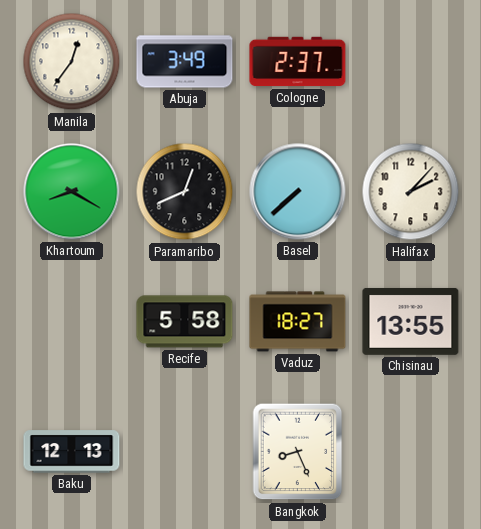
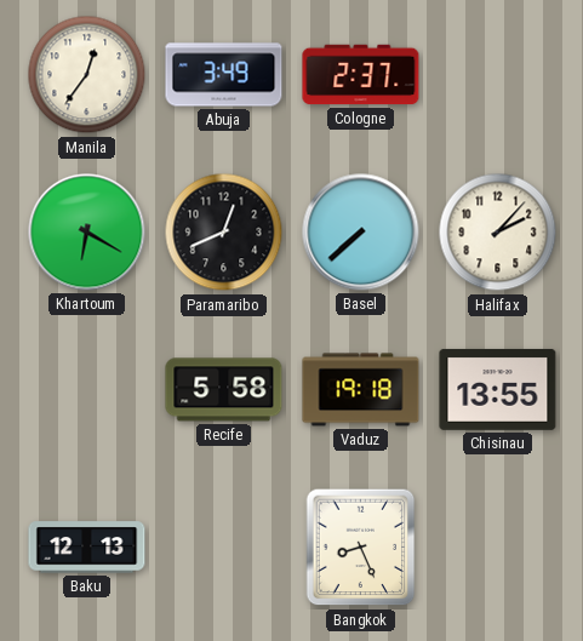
Khartoum: 8:20 -> 6:20
Vaduz: 18:27 -> 19:18
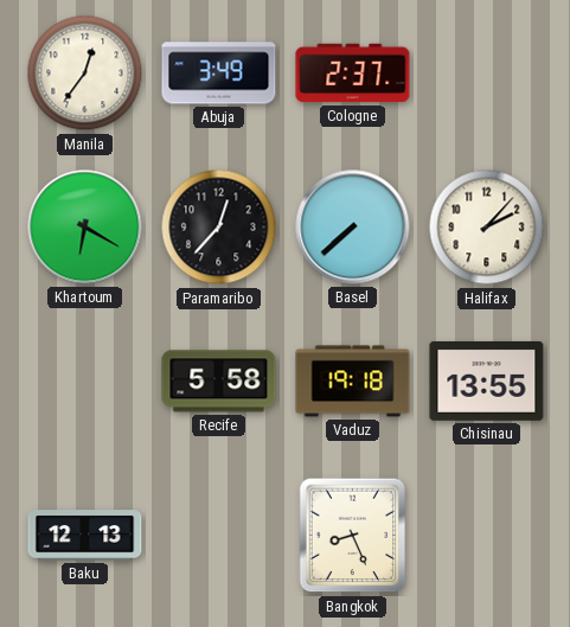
Paramaribo: 12:41 -> 12:37
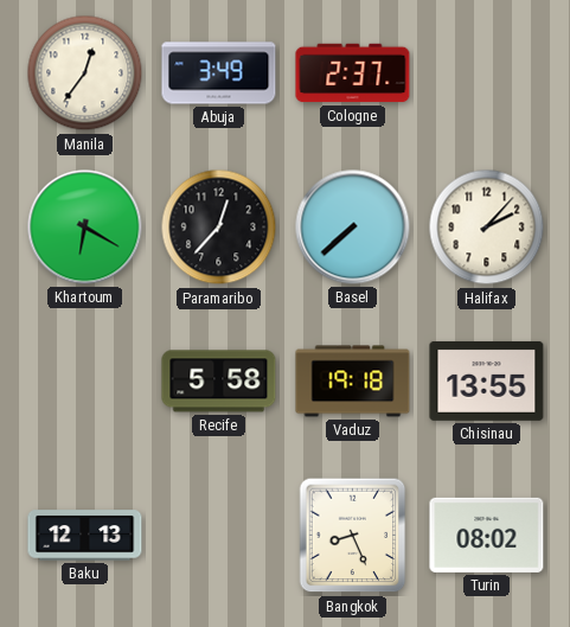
Turin: none -> 08:02
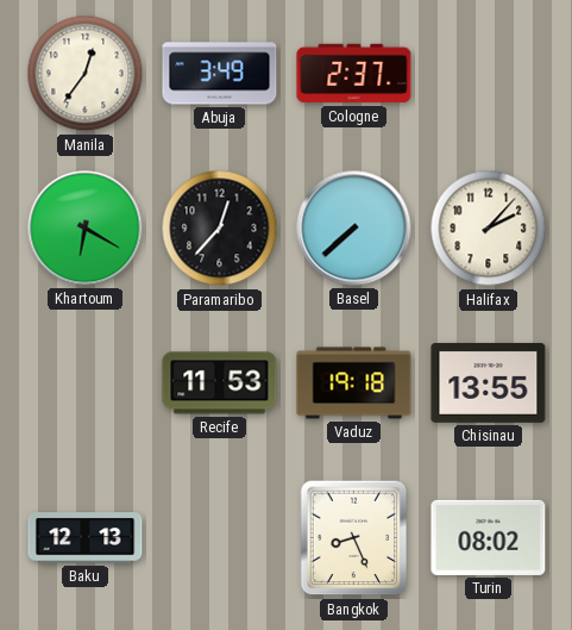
Recife: 5:58 -> 11:53
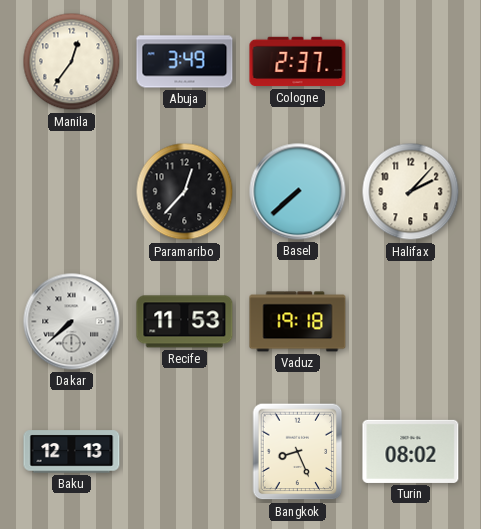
Khartoum: 6:20 -> none
Dakar: none -> 7:38
Chisinau: 13:55 -> none
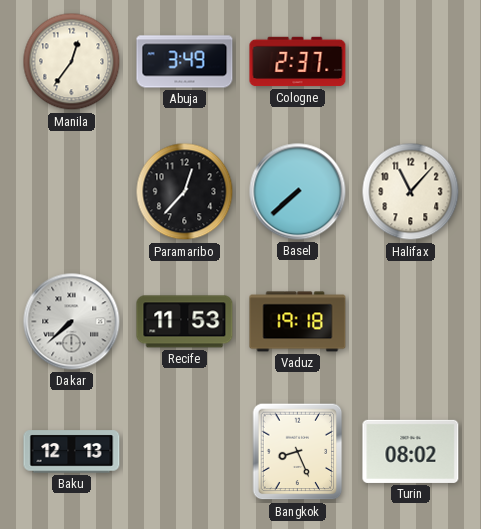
Halifax: 2:07 -> 11:07
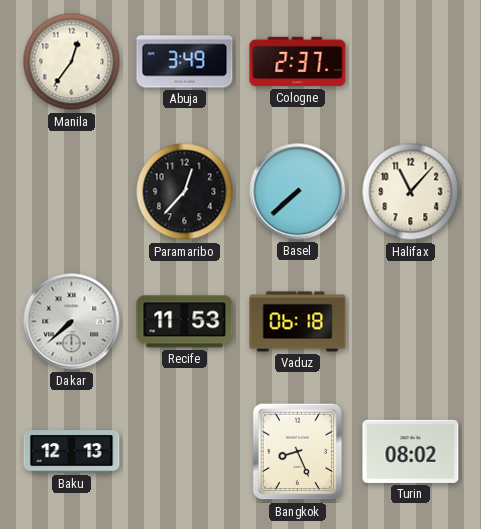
Vaduz: 19:18 -> 06:18
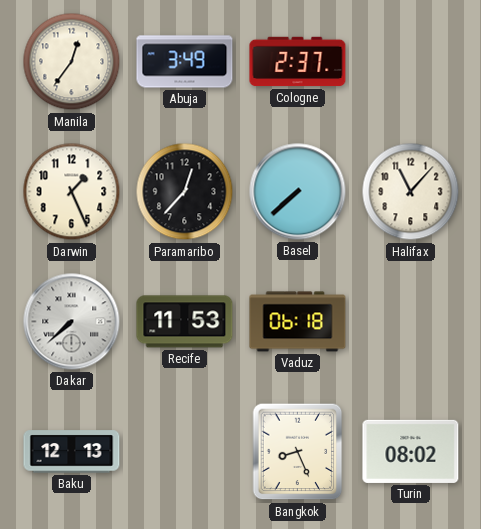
Darwin: none -> 1:26
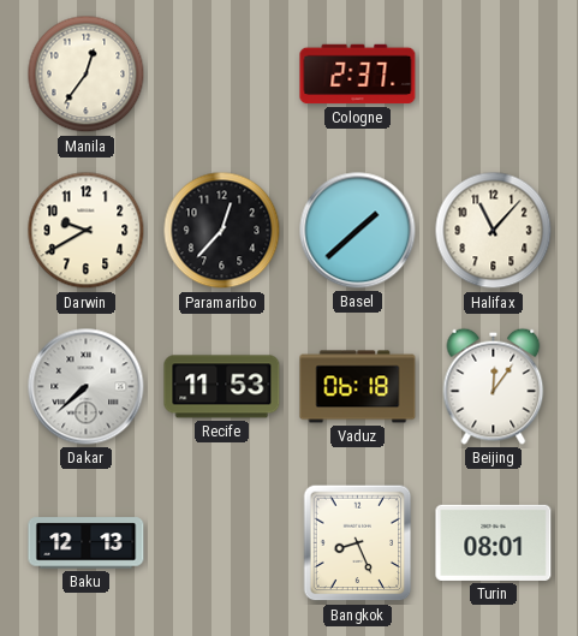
Abuja: 3:49 -> none
Darwin: 1:26 -> 9:40
Basel: 7:38 -> 1:38
Beijing: none -> 12:06
Turin: 08:02 -> 08:01
